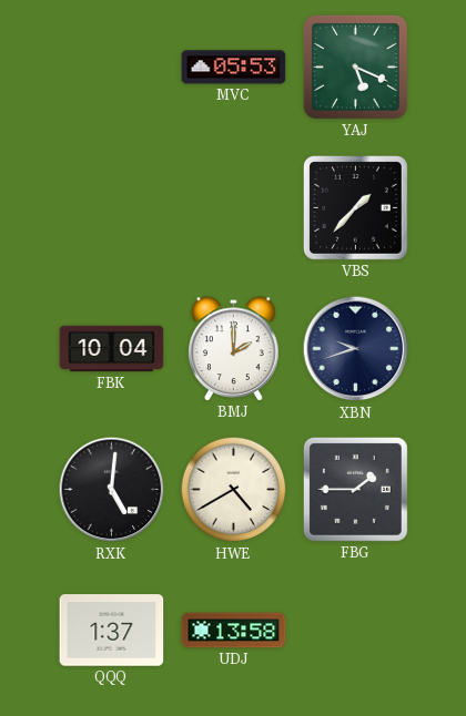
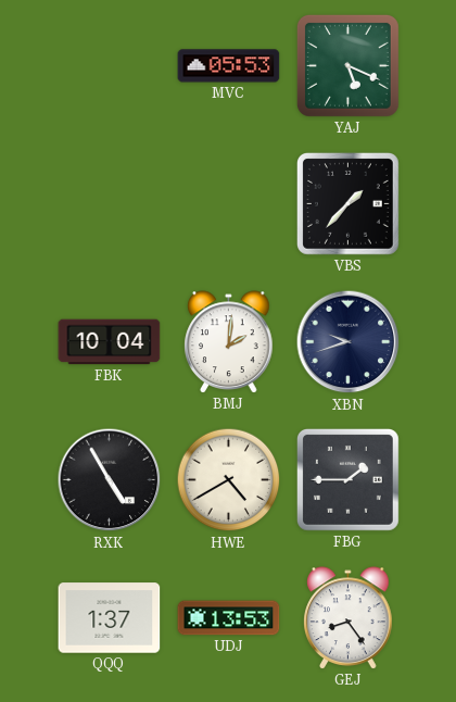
BMJ: 2:00 -> 2:01
RXK: 5:01 -> 4:55
UDJ: 13:58 -> 13:53
GEJ: none -> 8:24
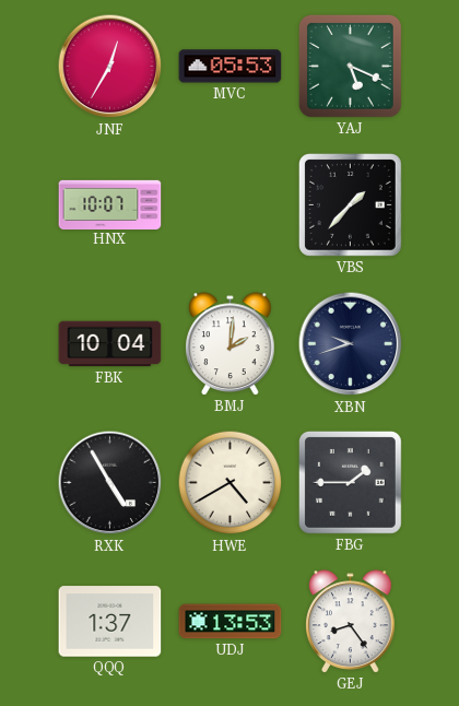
JNF: none -> 12:35
HNX: none -> 10:07
